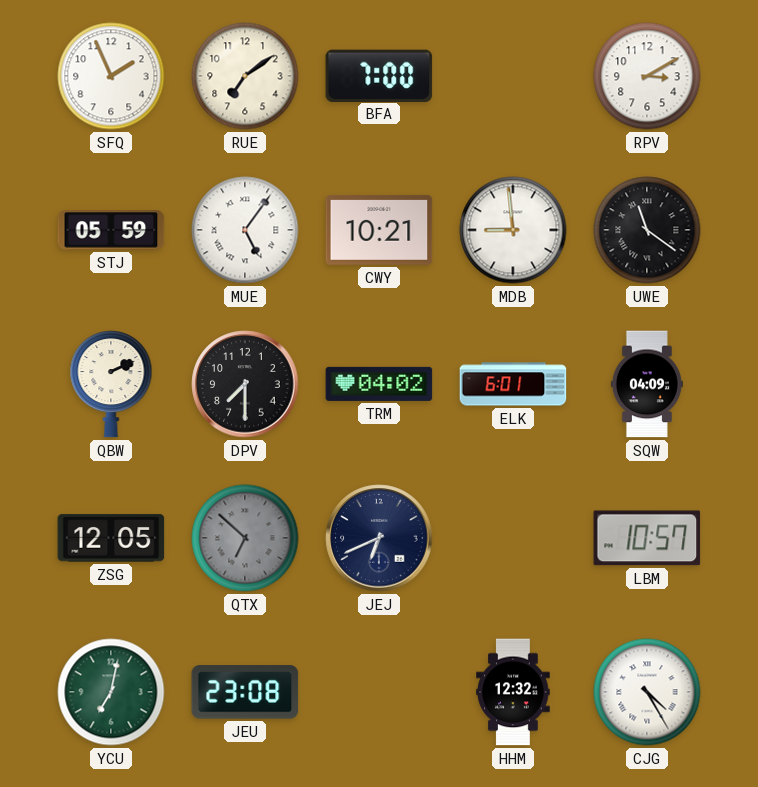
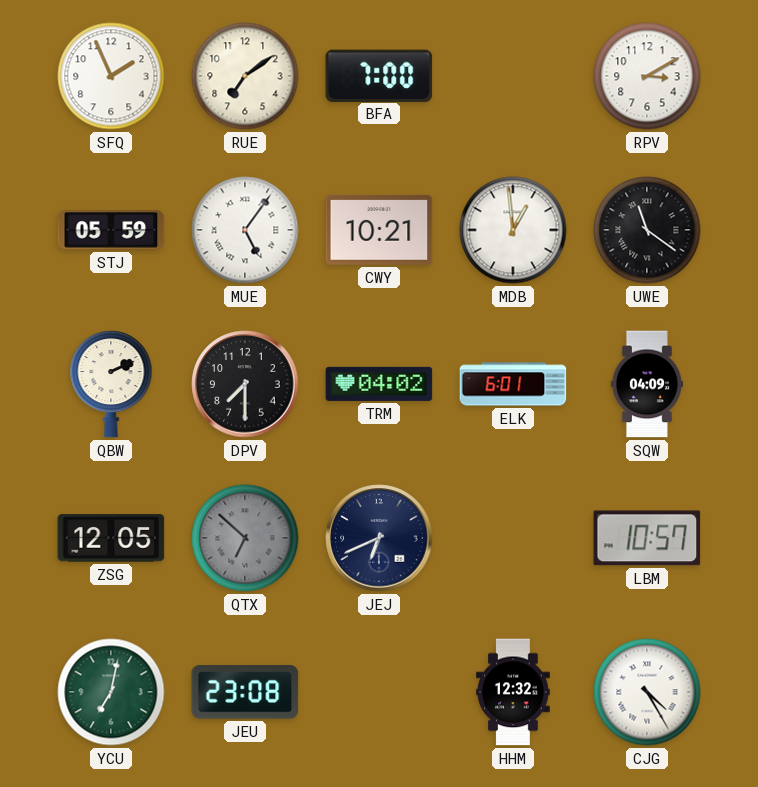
MDB: 8:59 -> 12:59
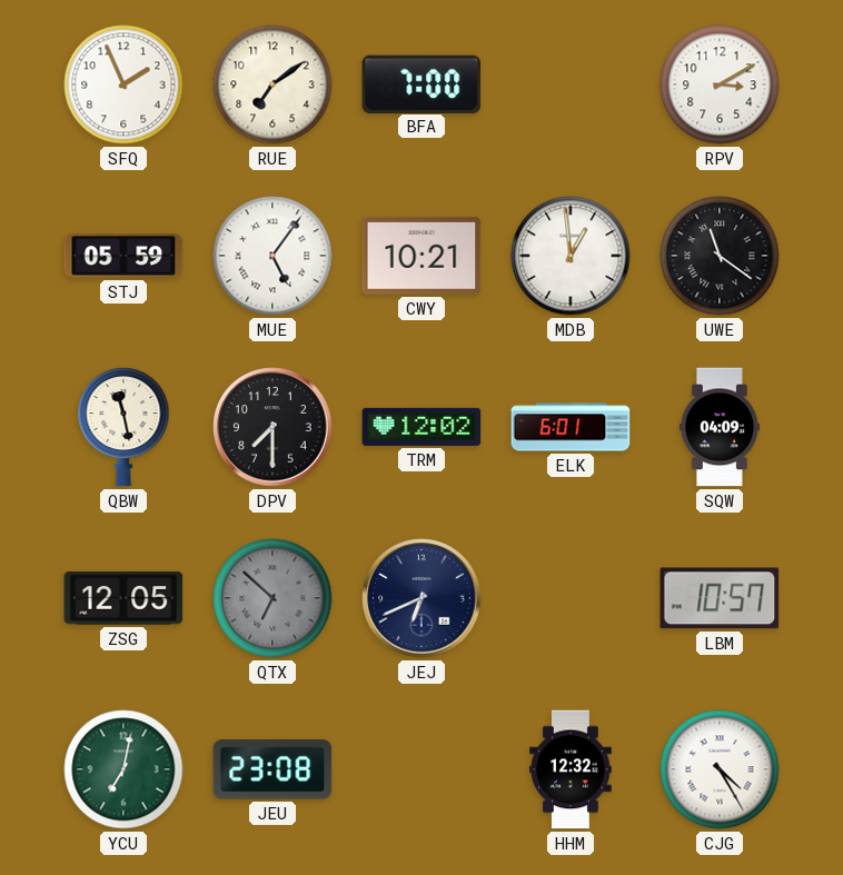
QBW: 2:11 -> 11:28
TRM: 04:02 -> 12:02
